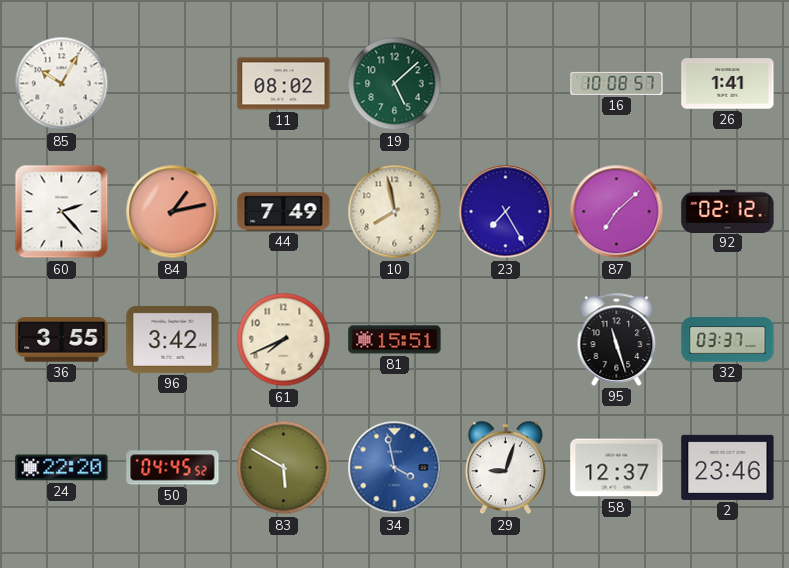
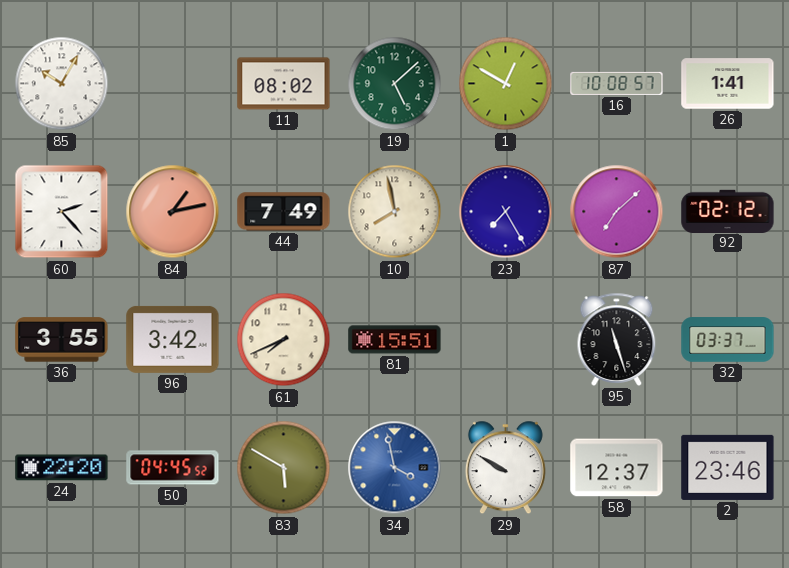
1: none -> 12:50
29: 9:03 -> 9:50
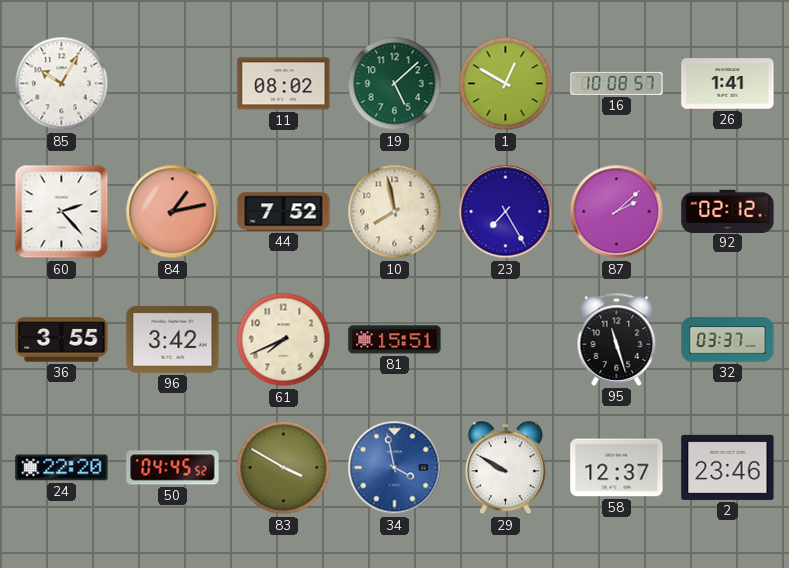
44: 7:49 -> 7:52
87: 7:08 -> 2:08
83: 5:50 -> 3:50
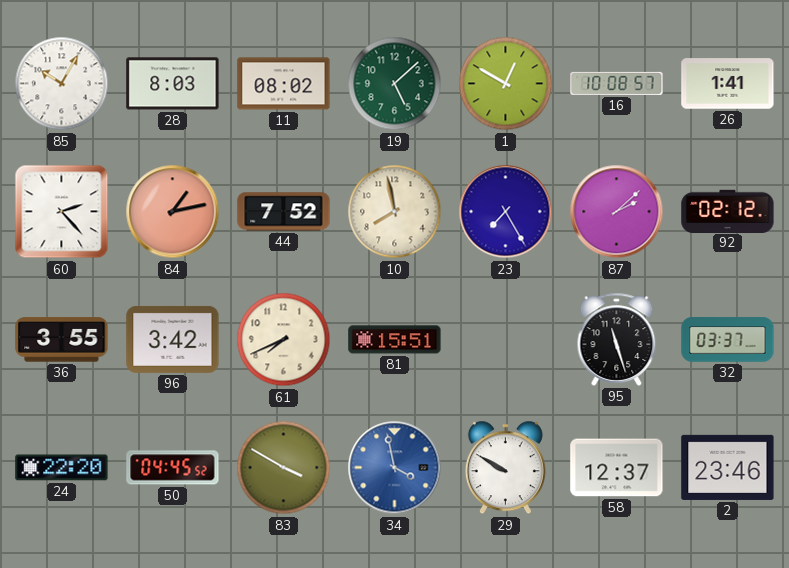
28: none -> 8:03
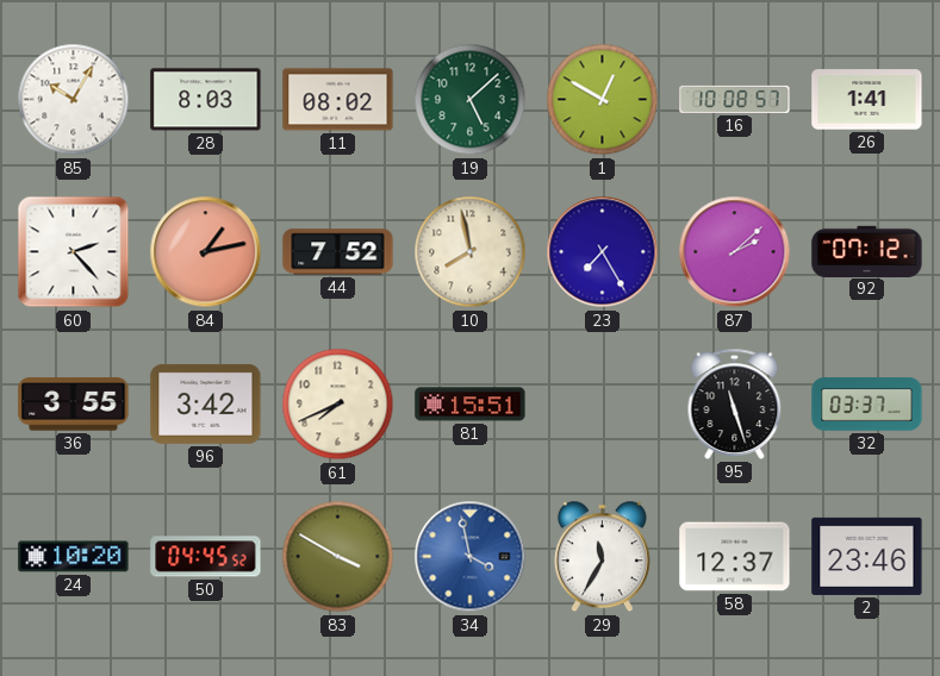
92: 02:12 -> 07:12
24: 22:20 -> 10:20
29: 9:50 -> 11:35
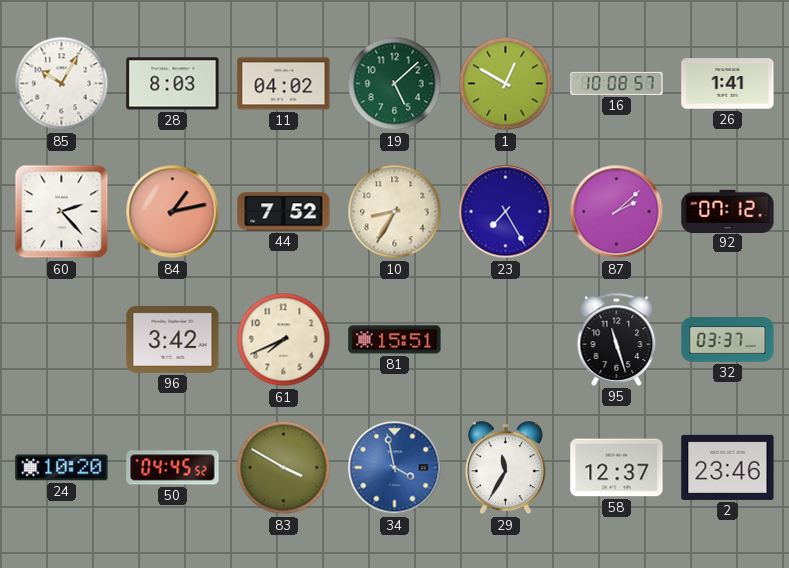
11: 08:02 -> 04:02
10: 7:58 -> 8:35
36: 3:55 -> none
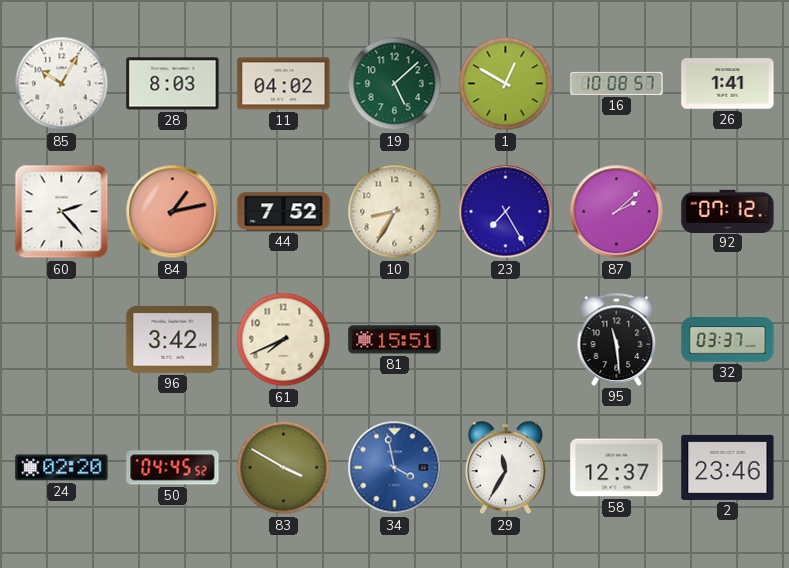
95: 11:27 -> 11:29
24: 10:20 -> 02:20
